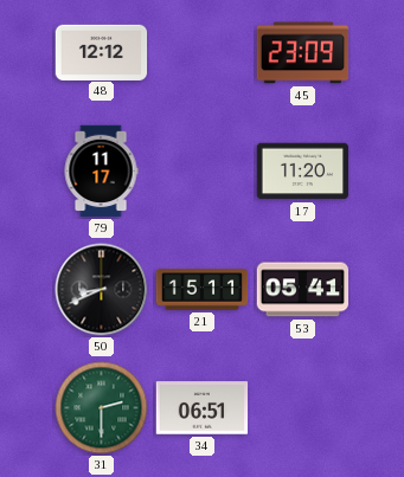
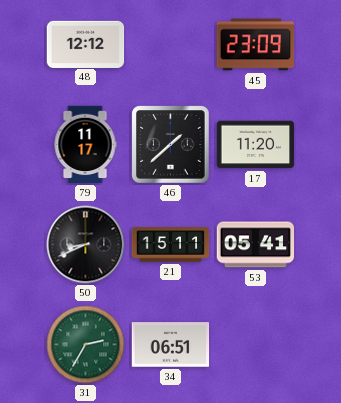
46: none -> 1:38
31: 2:30 -> 2:35
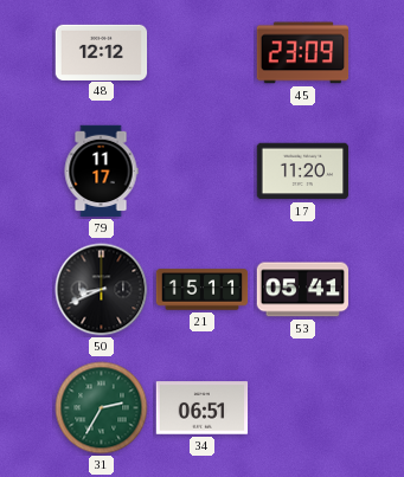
46: 1:38 -> none
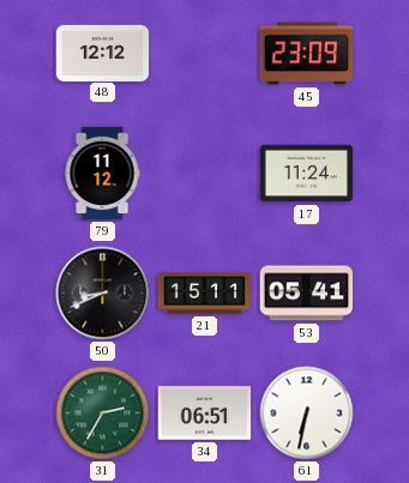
79: 11:17 -> 11:12
17: 11:20 -> 11:24
61: none -> 6:32
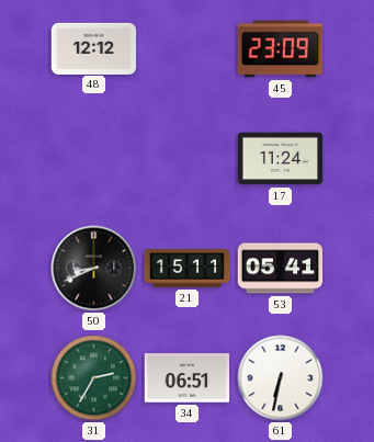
79: 11:12 -> none
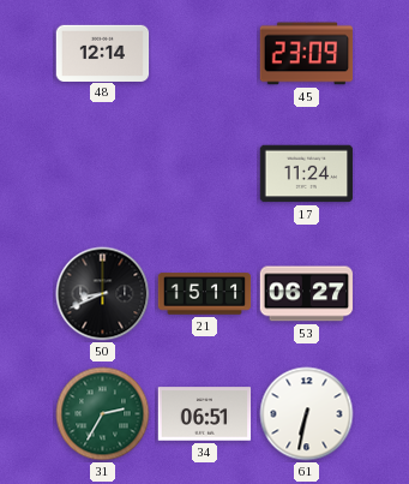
48: 12:12 -> 12:14
53: 05:41 -> 06:27
